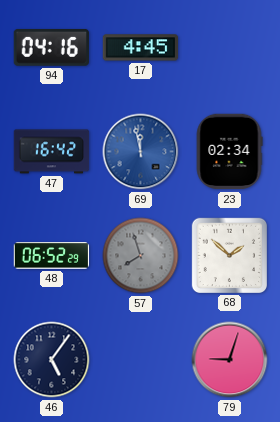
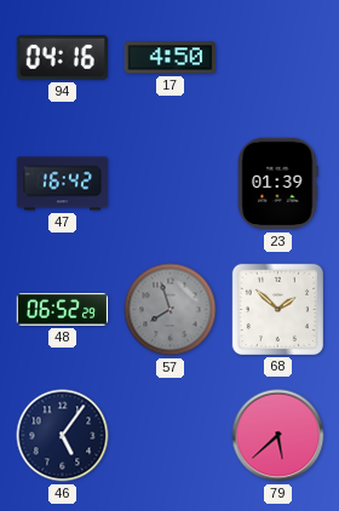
17: 4:45 -> 4:50
69: 11:58 -> none
23: 02:34 -> 01:39
79: 9:03 -> 5:38
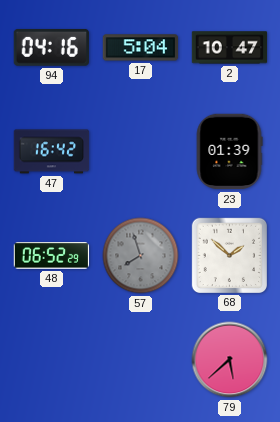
17: 4:50 -> 5:04
2: none -> 10:47
46: 5:06 -> none
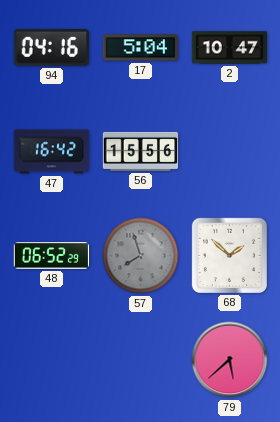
56: none -> 15:56
23: 01:39 -> none
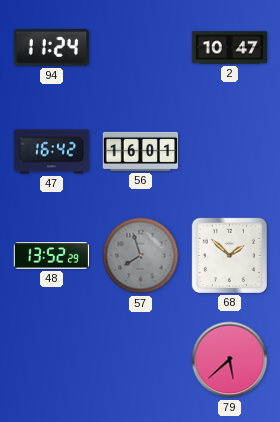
94: 04:16 -> 11:24
17: 5:04 -> none
56: 15:56 -> 16:01
48: 06:52 -> 13:52
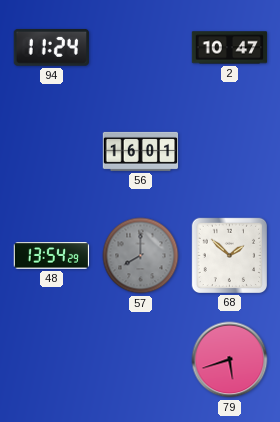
47: 16:42 -> none
48: 13:52 -> 13:54
57: 7:57 -> 8:00
79: 5:38 -> 5:42
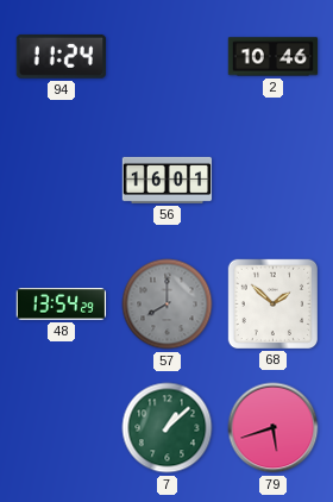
2: 10:47 -> 10:46
7: none -> 1:08
